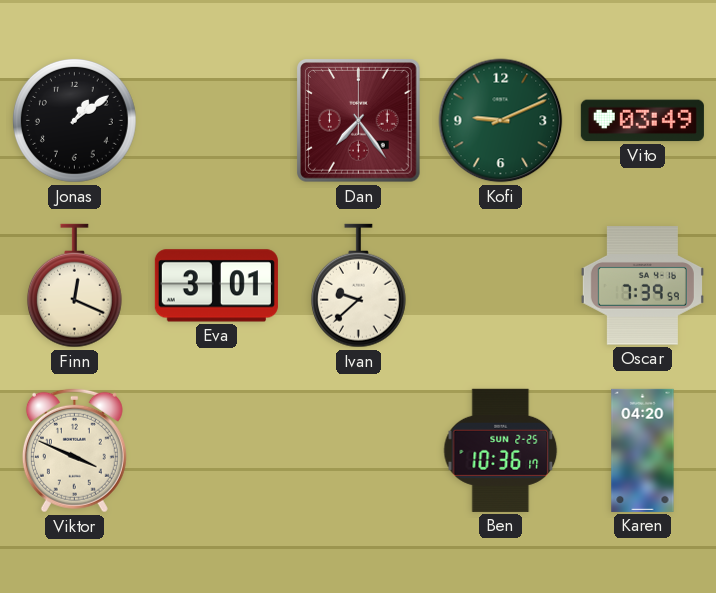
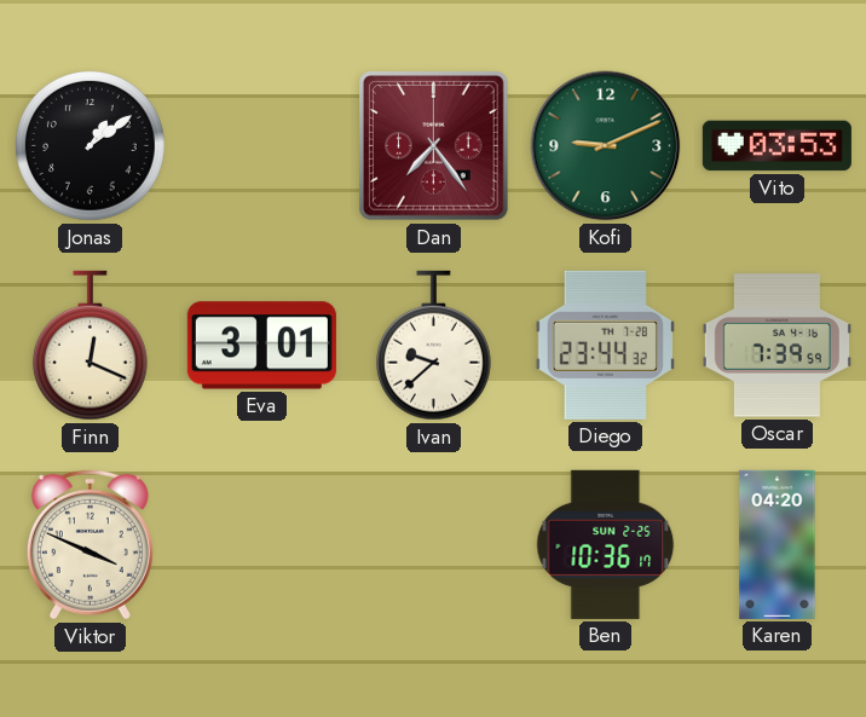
Vito: 03:49 -> 03:53
Diego: none -> 23:44
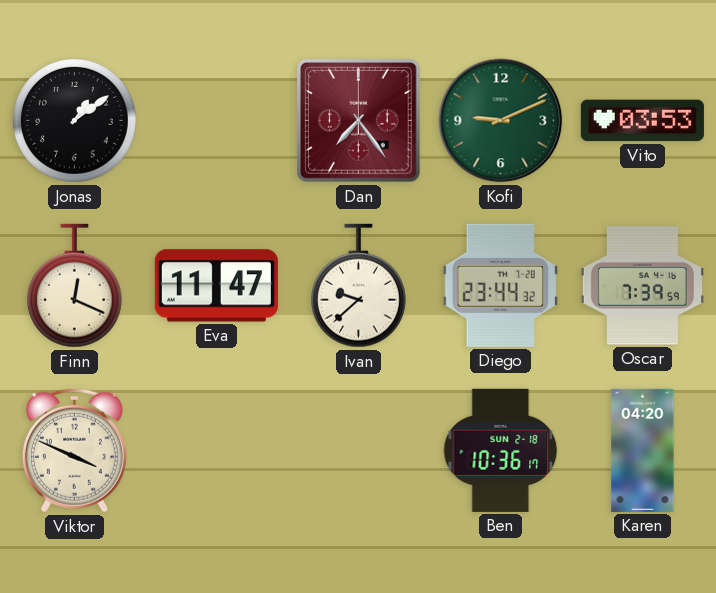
Eva: 3:01 -> 11:47
Ben date: SUN 2-25 -> SUN 2-18
